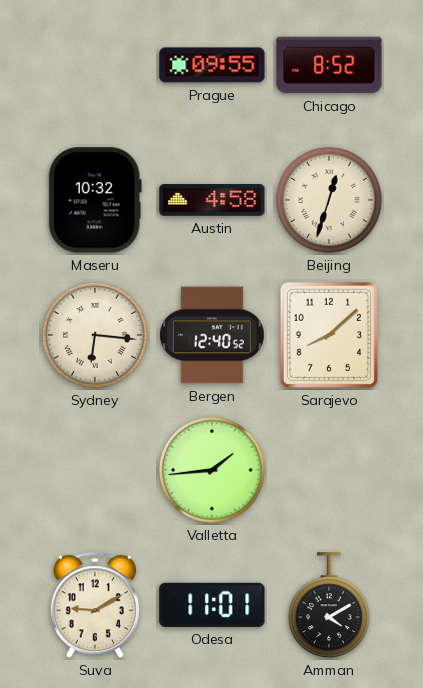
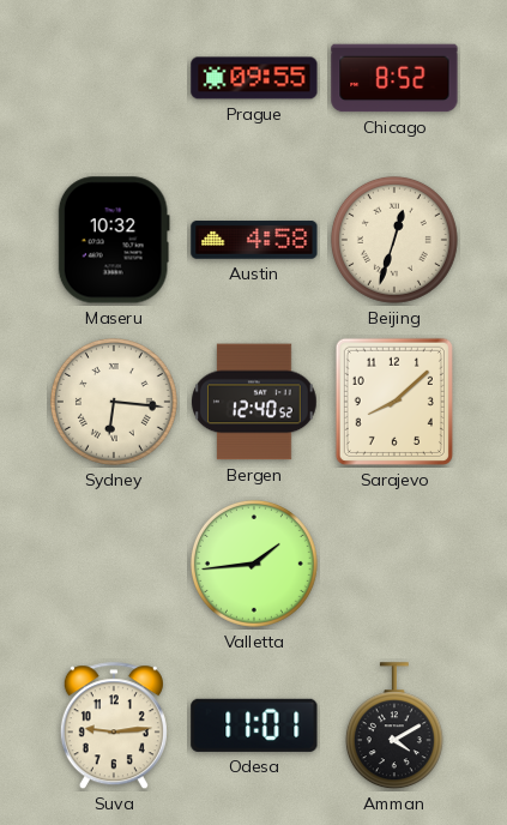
Suva: 9:10 -> 9:14
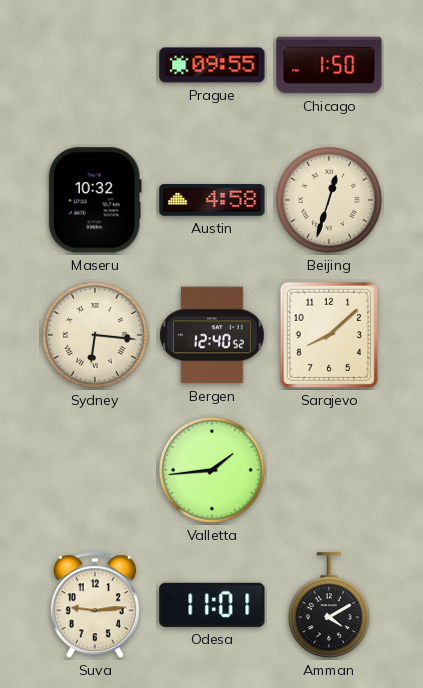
Chicago: 8:52 -> 1:50
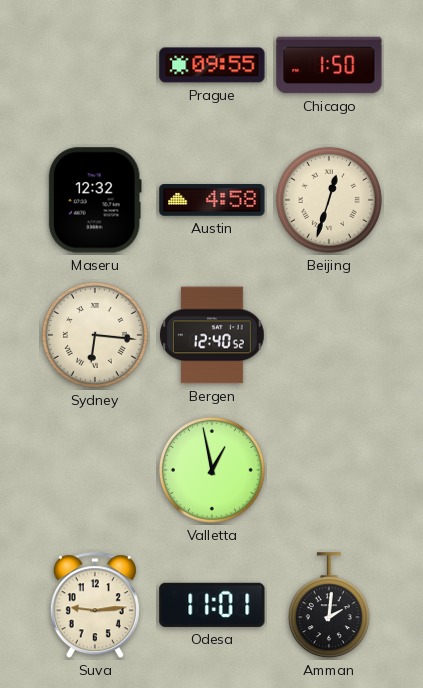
Maseru: 10:32 -> 12:32
Sarajevo: 8:08 -> none
Valletta: 1:44 -> 12:58
Amman: 4:10 -> 2:01
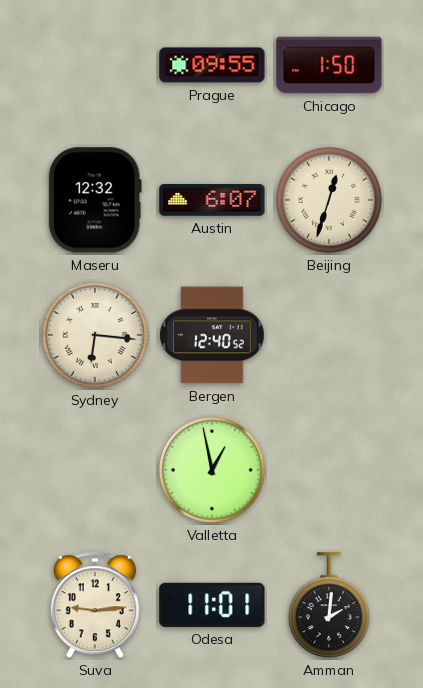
Austin: 4:58 -> 6:07
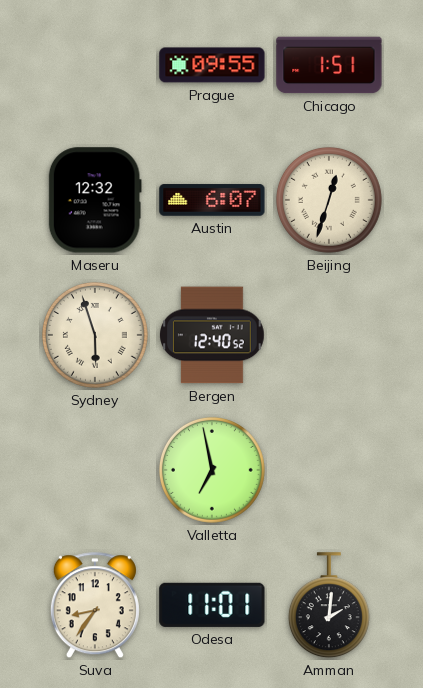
Chicago: 1:50 -> 1:51
Sydney: 6:16 -> 5:57
Valletta: 12:58 -> 6:58
Suva: 9:14 -> 8:36
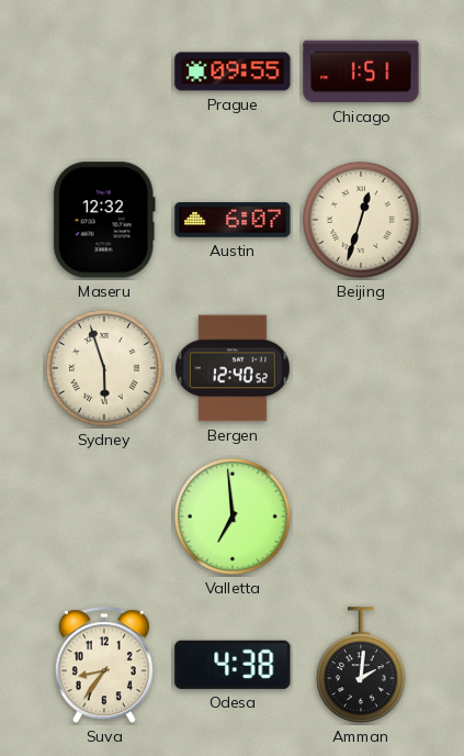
Valletta: 6:58 -> 6:59
Odesa: 11:01 -> 4:38
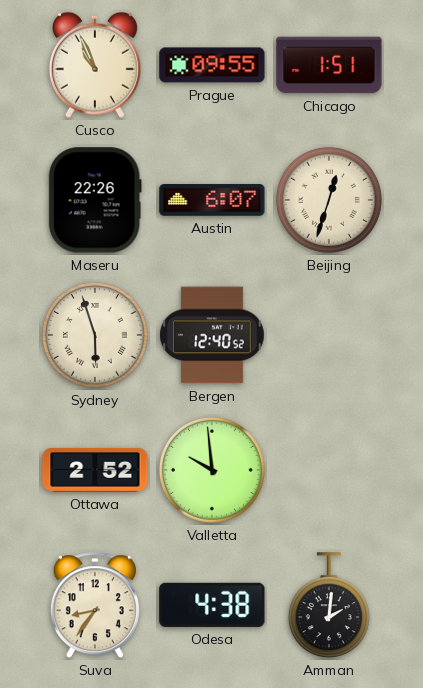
Cusco: none -> 10:56
Maseru: 12:32 -> 22:26
Ottawa: none -> 2:52
Valletta: 6:59 -> 9:59
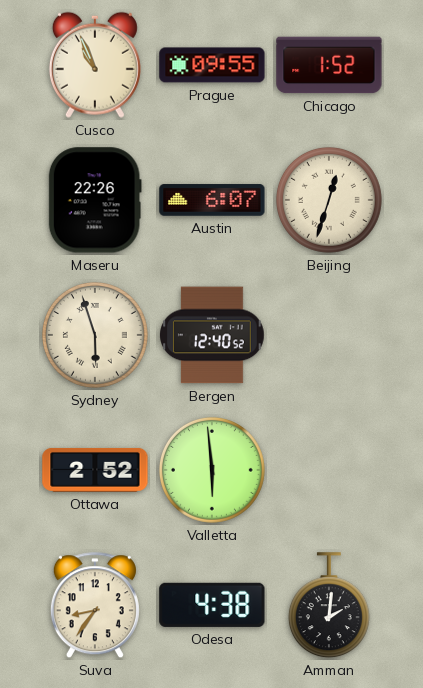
Chicago: 1:51 -> 1:52
Valletta: 9:59 -> 5:59
